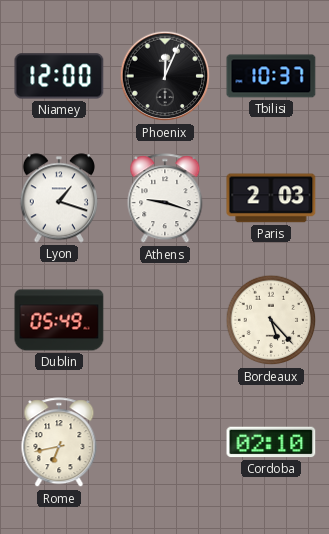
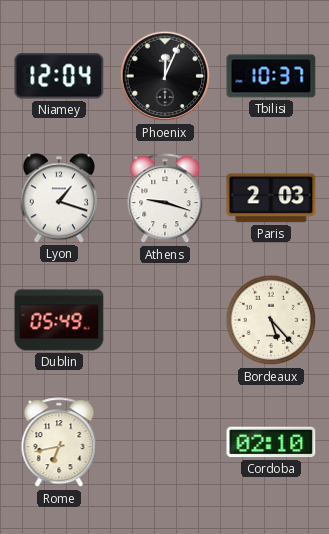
Niamey: 12:00 -> 12:04
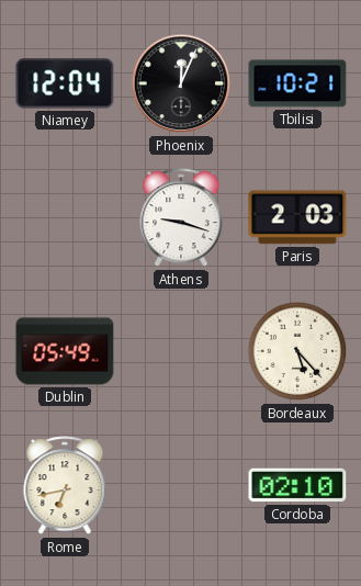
Tbilisi: 10:37 -> 10:21
Lyon: 1:18 -> none
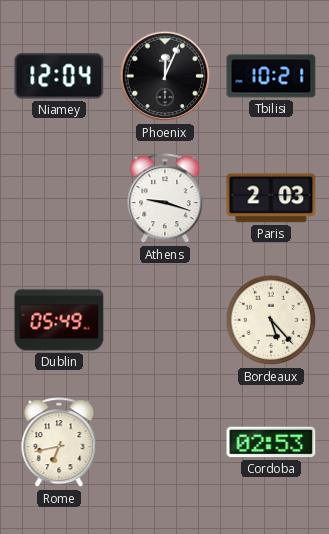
Cordoba: 02:10 -> 02:53
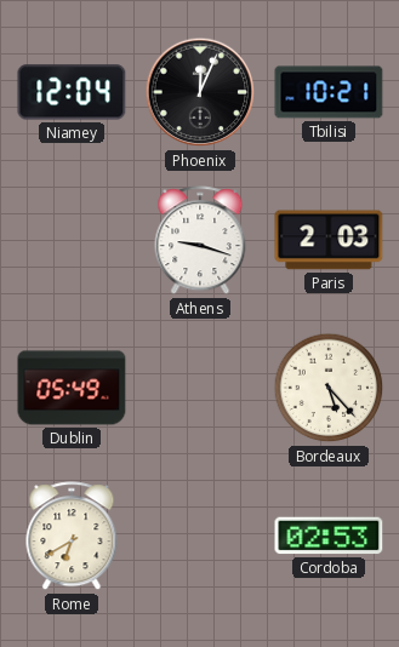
Rome: 6:43 -> 6:40
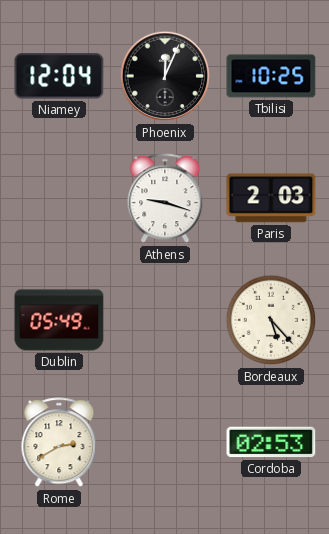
Tbilisi: 10:21 -> 10:25
Rome: 6:40 -> 2:40
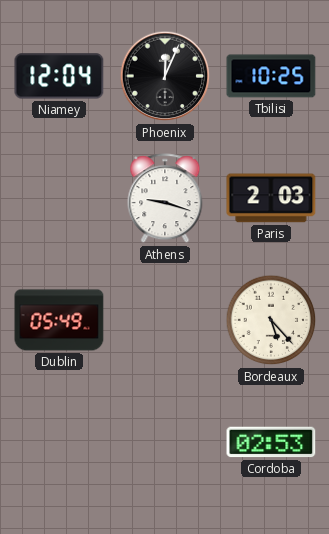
Rome: 2:40 -> none
